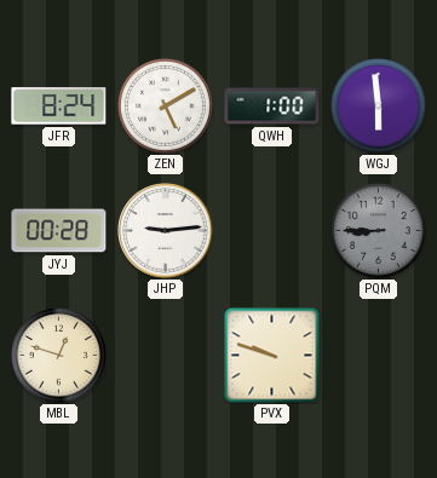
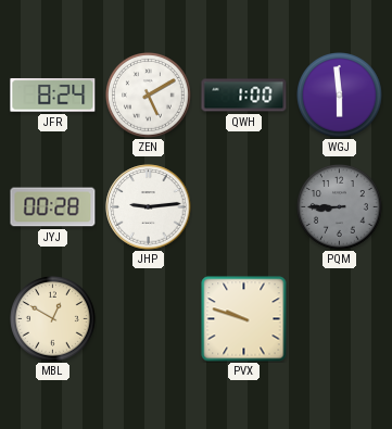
MBL: 12:48 -> 12:50
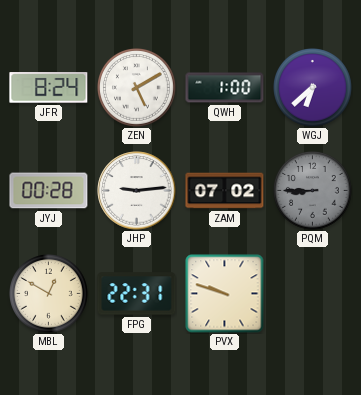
WGJ: 5:59 -> 6:38
ZAM: none -> 07:02
FPG: none -> 22:31
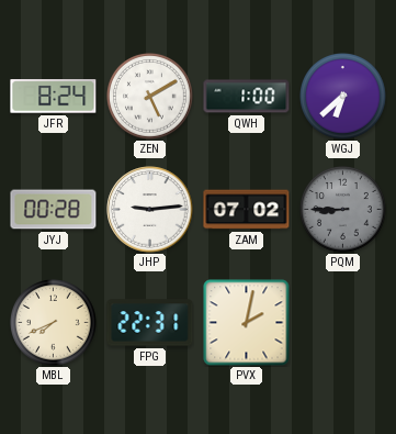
MBL: 12:50 -> 7:41
PVX: 9:48 -> 2:02
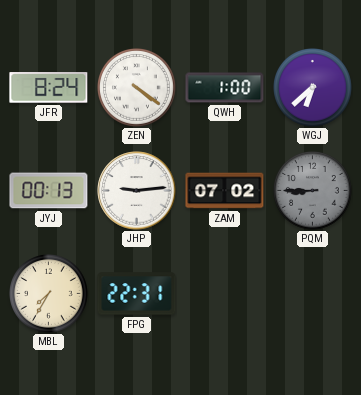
ZEN: 5:10 -> 4:21
JYJ: 00:28 -> 00:13
MBL: 7:41 -> 7:35
PVX: 2:02 -> none
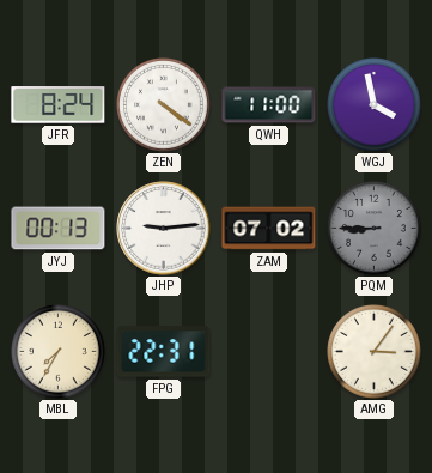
QWH: 1:00 -> 11:00
WGJ: 6:38 -> 3:58
AMG: none -> 3:06
